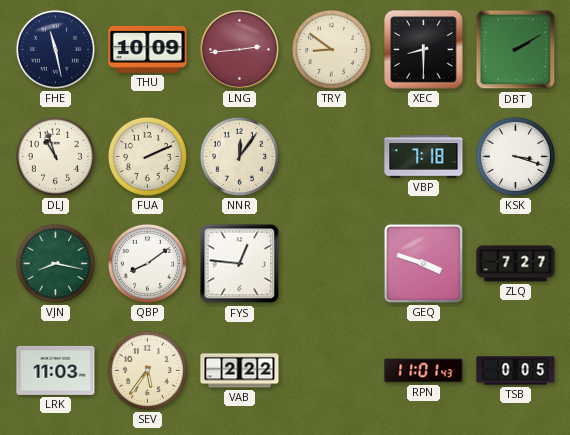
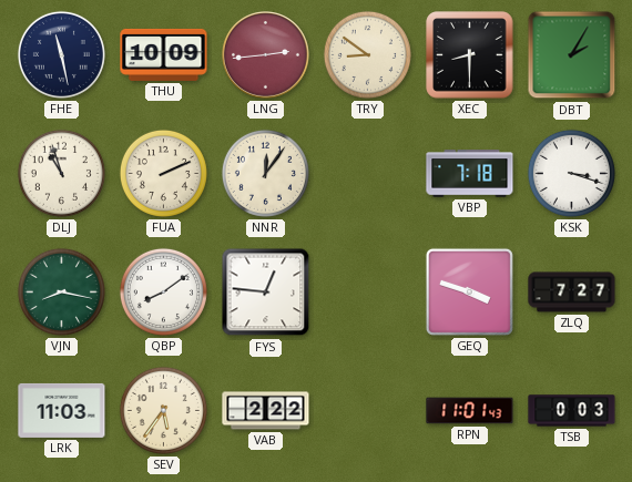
DBT: 2:10 -> 2:05
TSB: 0:05 -> 0:03
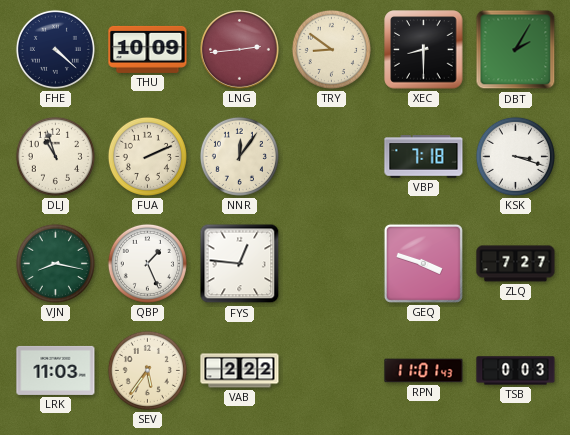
FHE: 11:28 -> 4:22
QBP: 8:09 -> 1:26
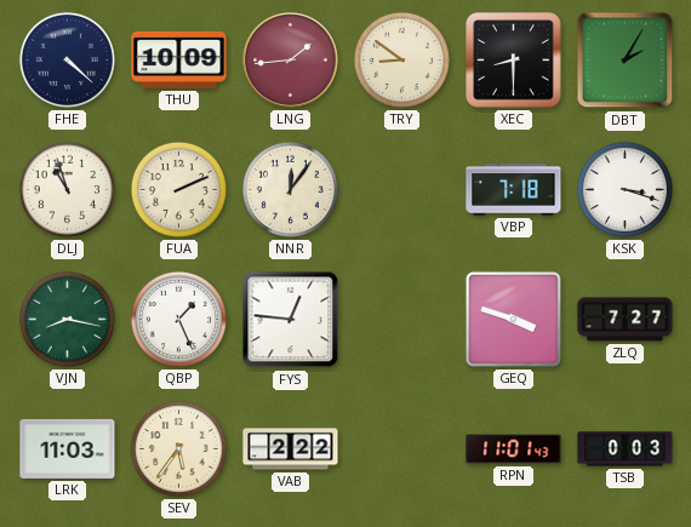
LNG: 2:44 -> 1:44
